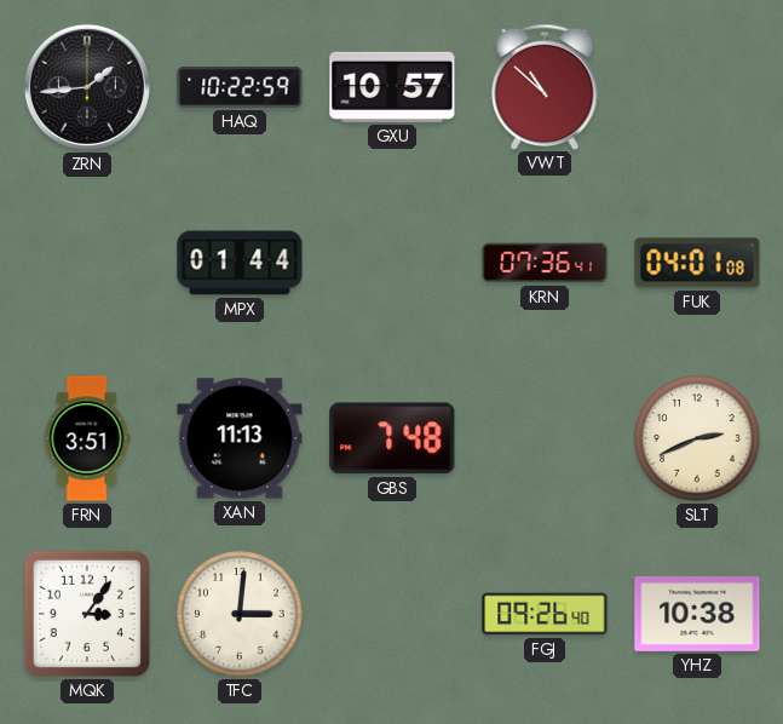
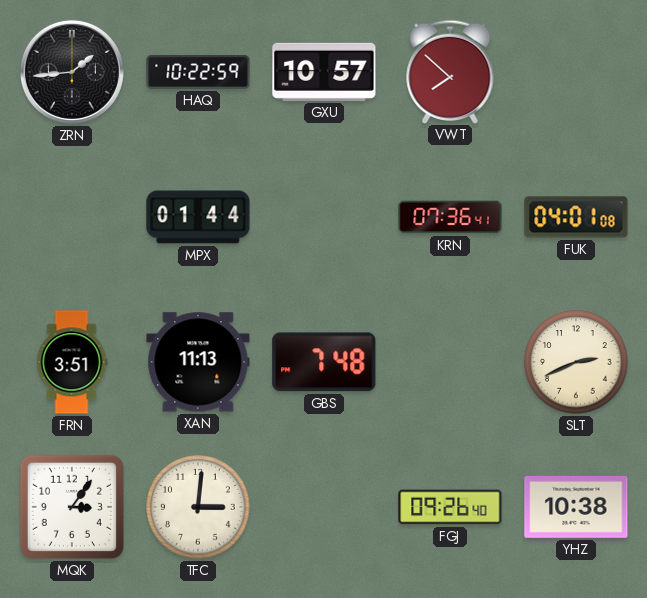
VWT: 10:52 -> 7:52
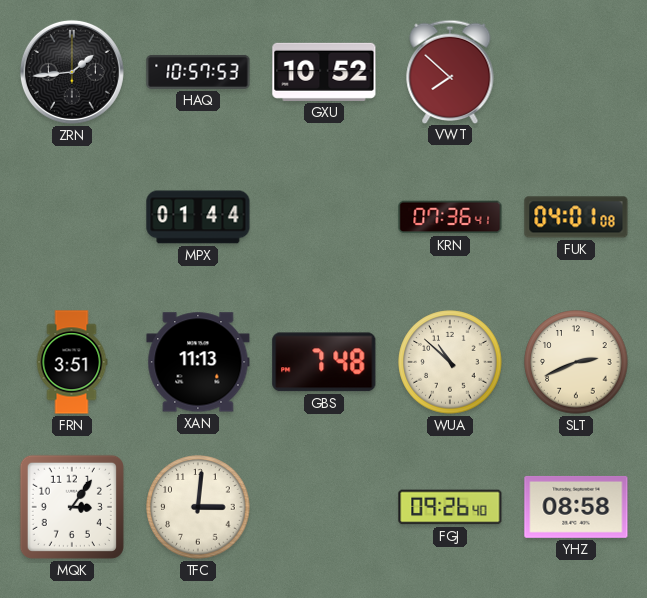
HAQ: 10:22 -> 10:57
GXU: 10:57 -> 10:52
WUA: none -> 10:52
YHZ: 10:38 -> 08:58
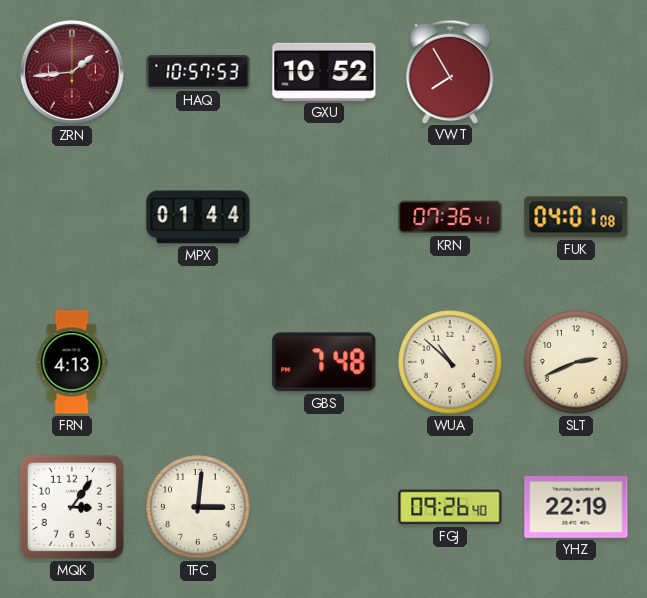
ZRN dial: black -> burgundy
VWT: 7:52 -> 7:55
FRN: 3:51 -> 4:13
XAN: 11:13 -> none
YHZ: 08:58 -> 22:19
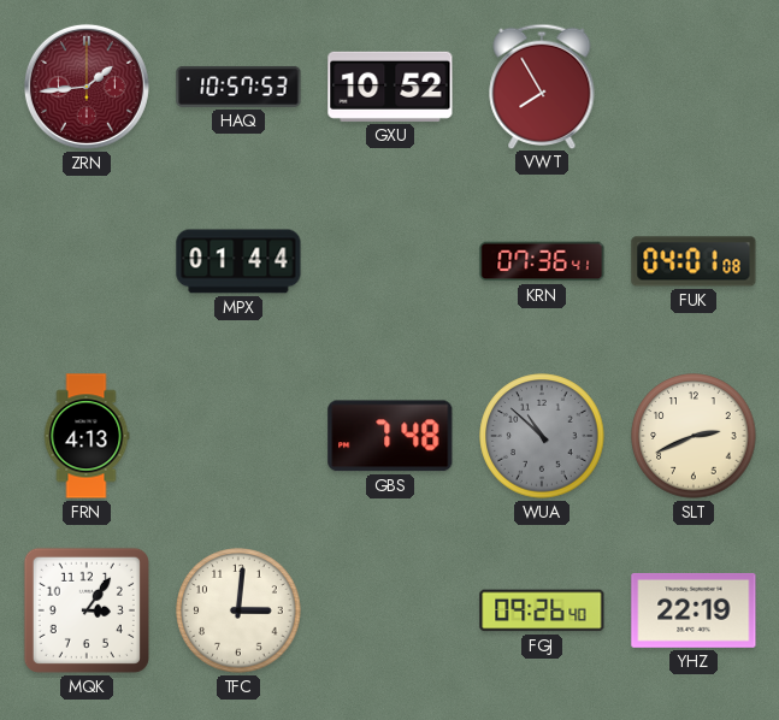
WUA dial: cream -> grey
